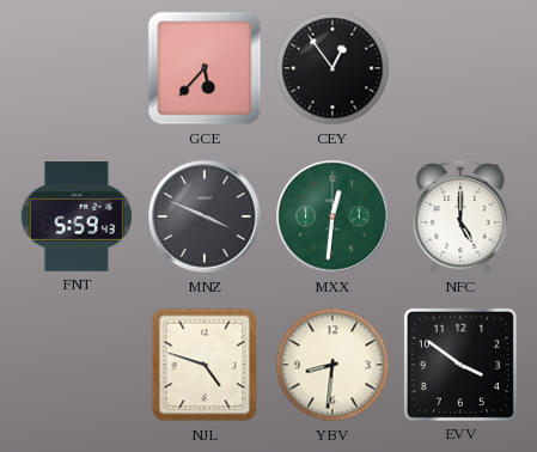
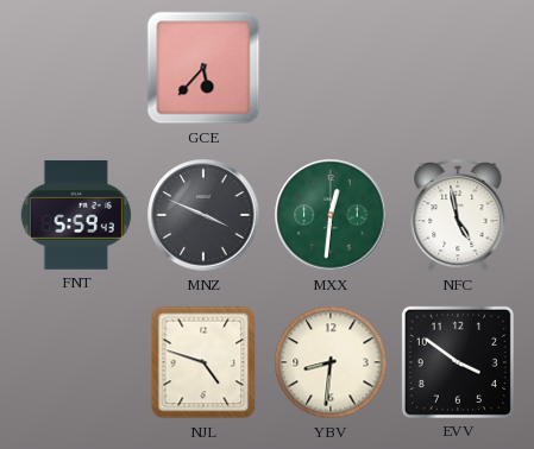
CEY: 12:54 -> none
NFC: 5:00 -> 4:58
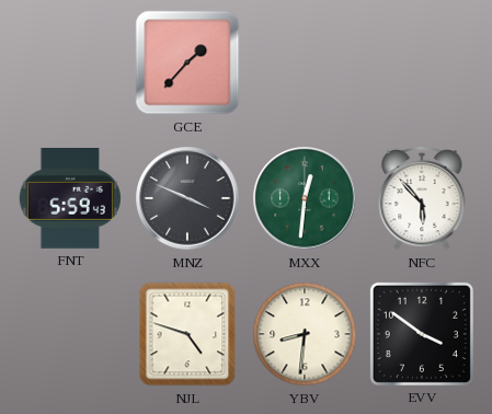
GCE: 5:37 -> 1:37
NFC: 4:58 -> 5:53
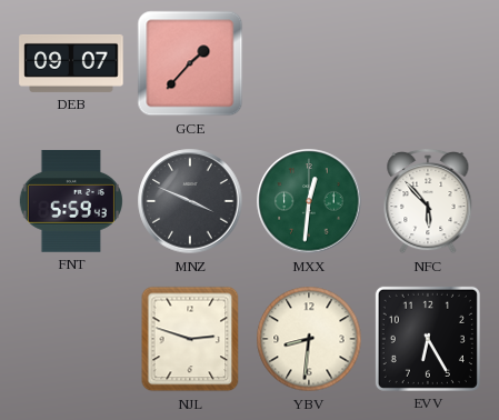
DEB: none -> 09:07
NJL: 4:48 -> 2:48
EVV: 3:51 -> 6:25
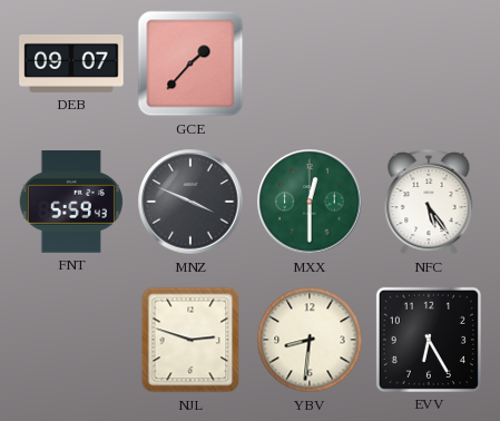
MXX: 12:31 -> 12:30
NFC: 5:53 -> 5:24
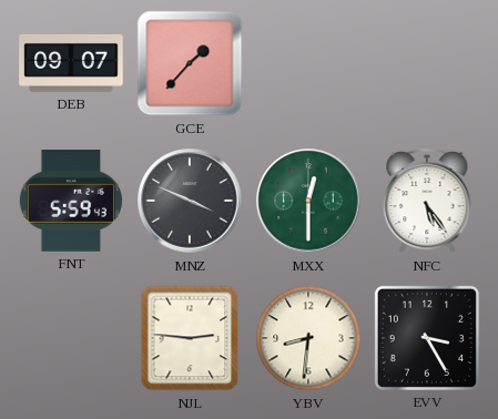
NJL: 2:48 -> 2:46
EVV: 6:25 -> 3:25
